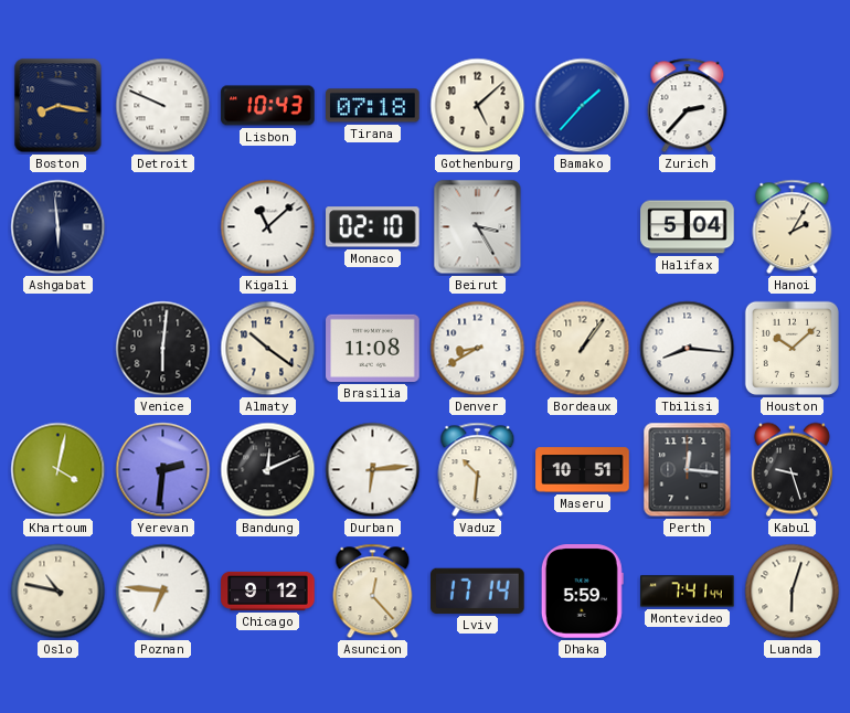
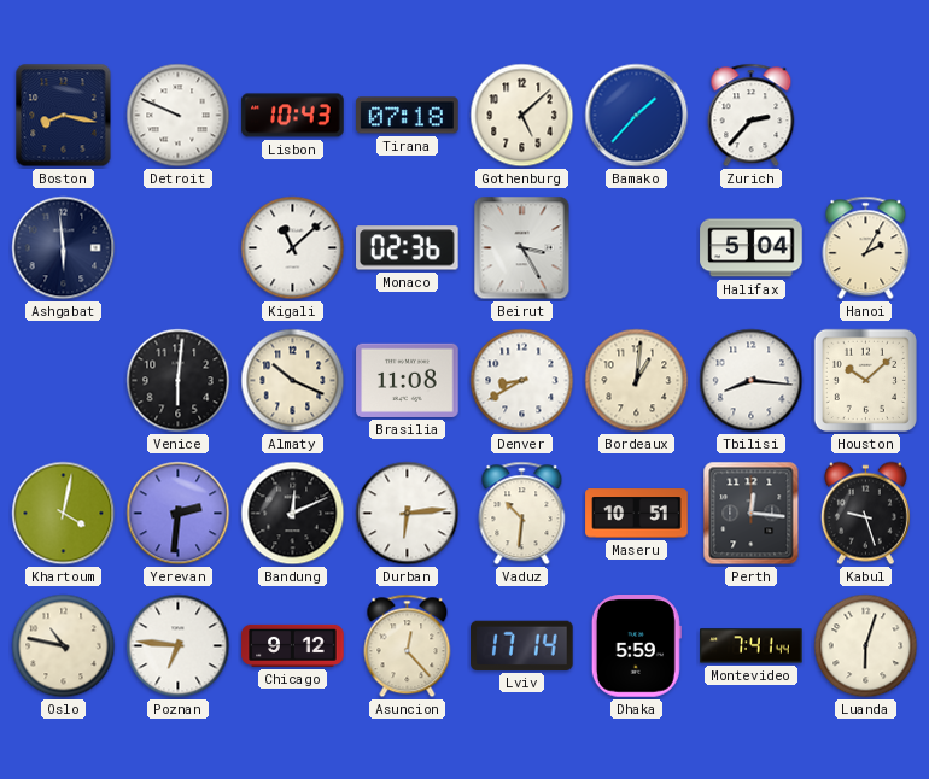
Monaco: 02:10 -> 02:36
Almaty: 10:21 -> 10:19
Bordeaux: 1:06 -> 1:01
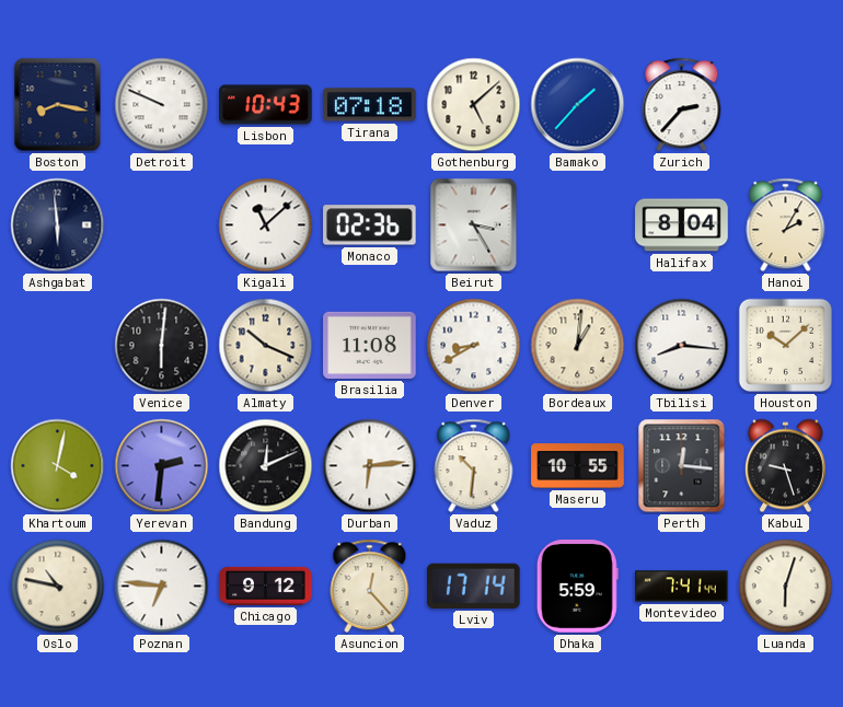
Halifax: 5:04 -> 8:04
Maseru: 10:51 -> 10:55
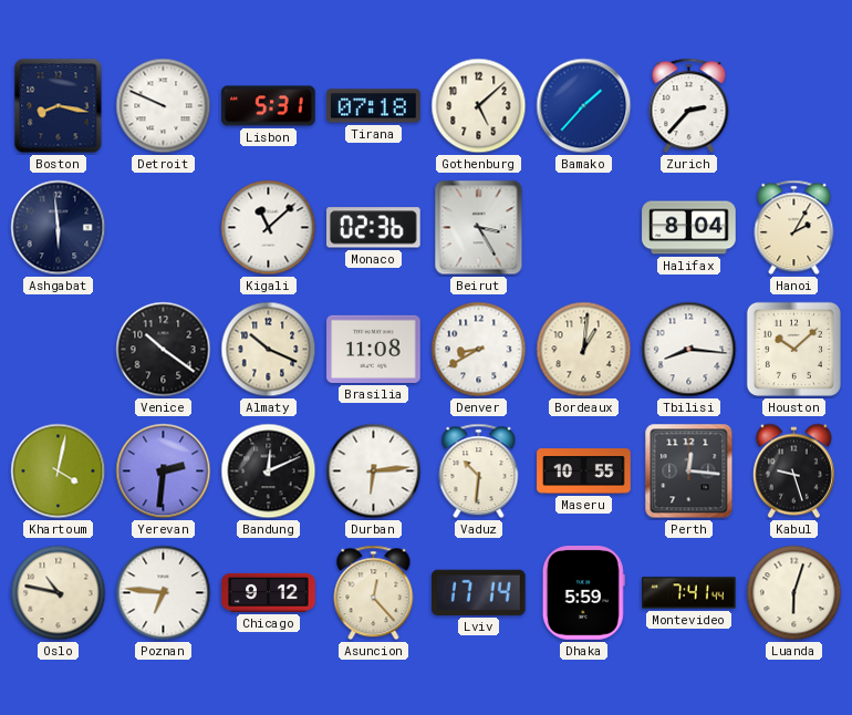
Lisbon: 10:43 -> 5:31
Venice: 6:01 -> 10:21
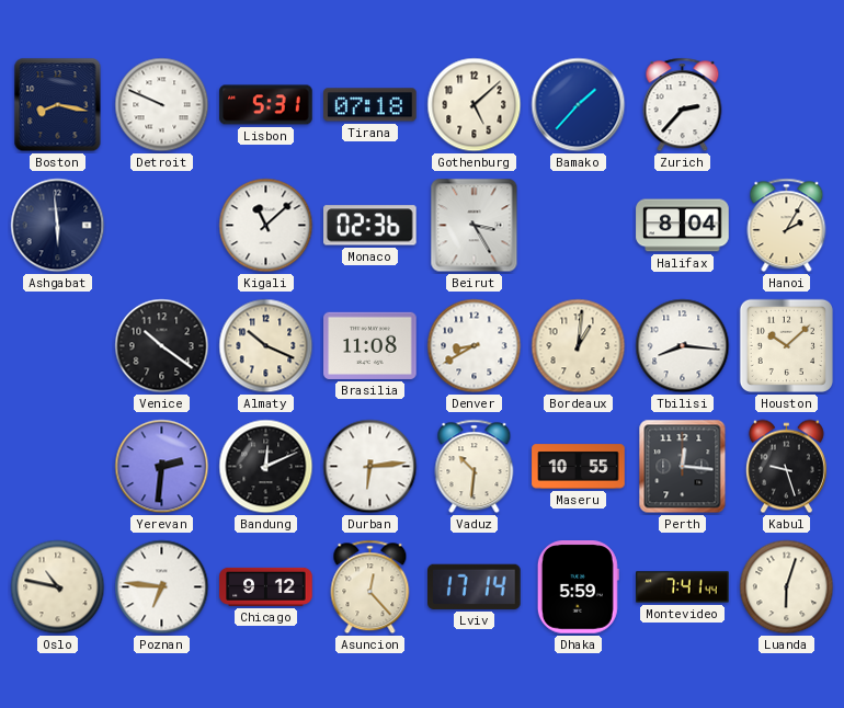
Khartoum: 4:02 -> none
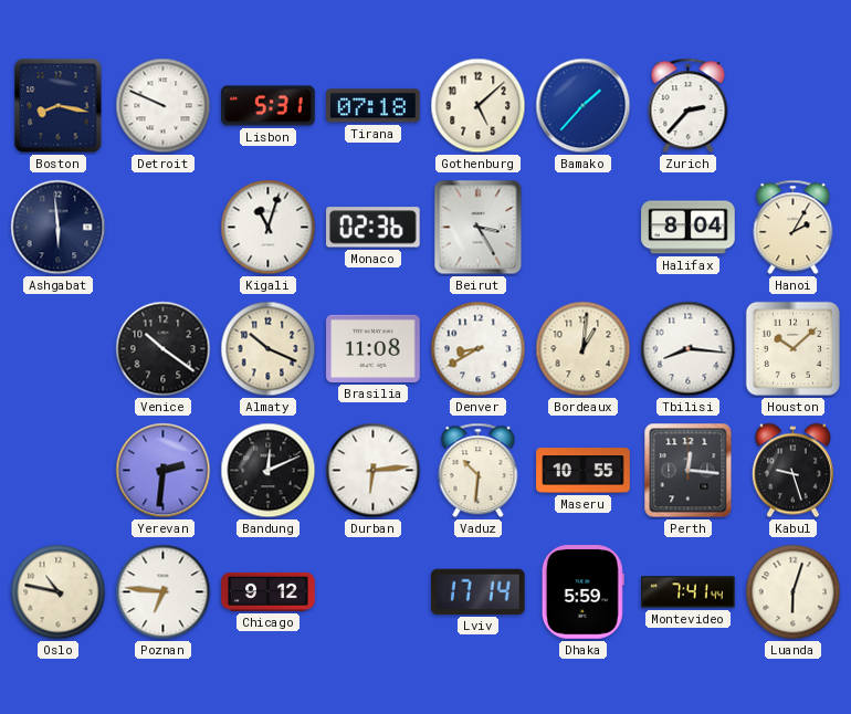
Kigali: 11:08 -> 11:03
Asuncion: 12:23 -> none
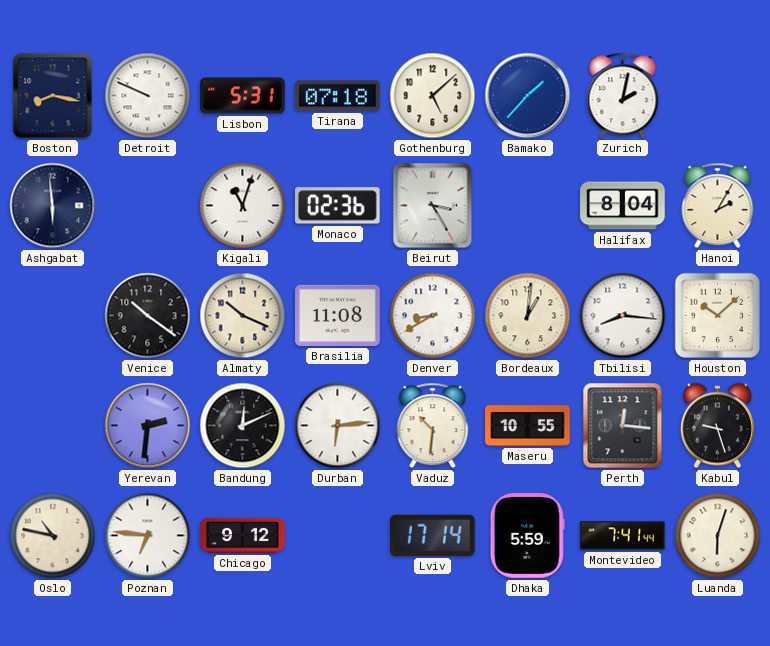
Zurich: 2:37 -> 2:02
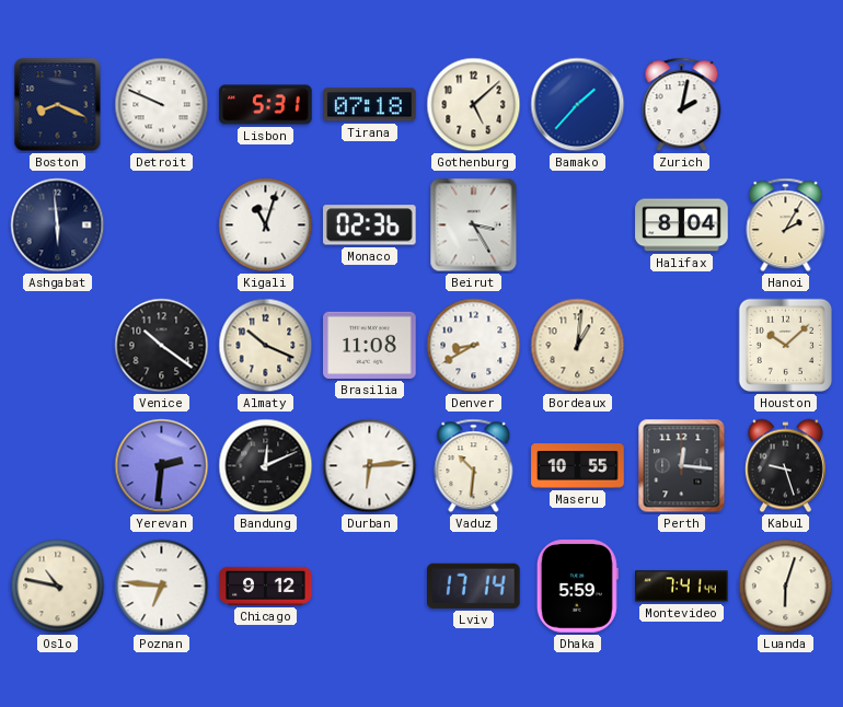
Boston: 8:17 -> 8:19
Tbilisi: 8:16 -> none
